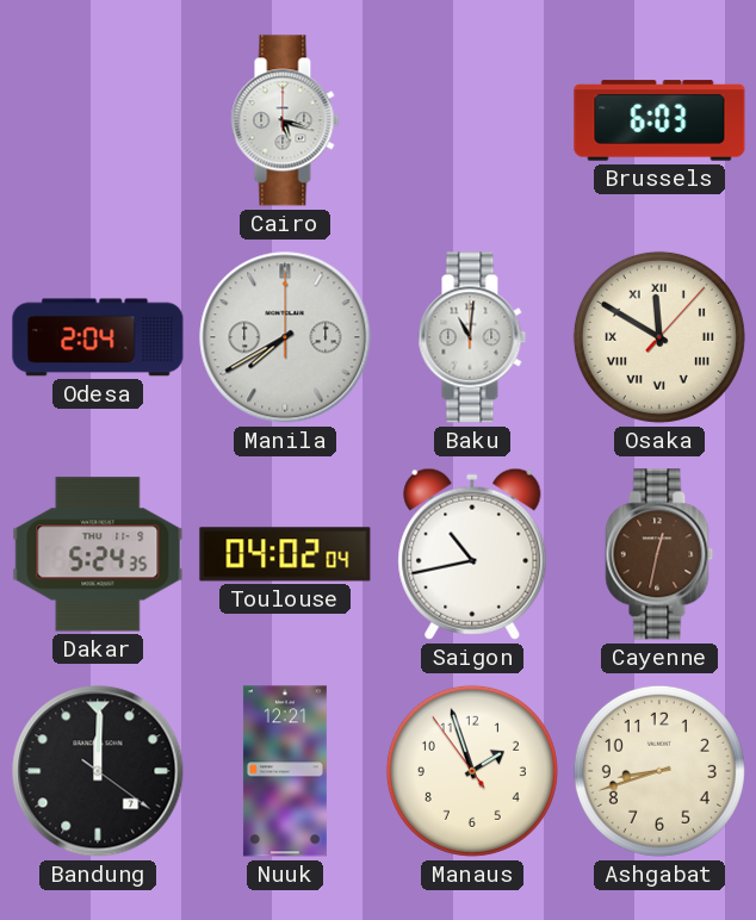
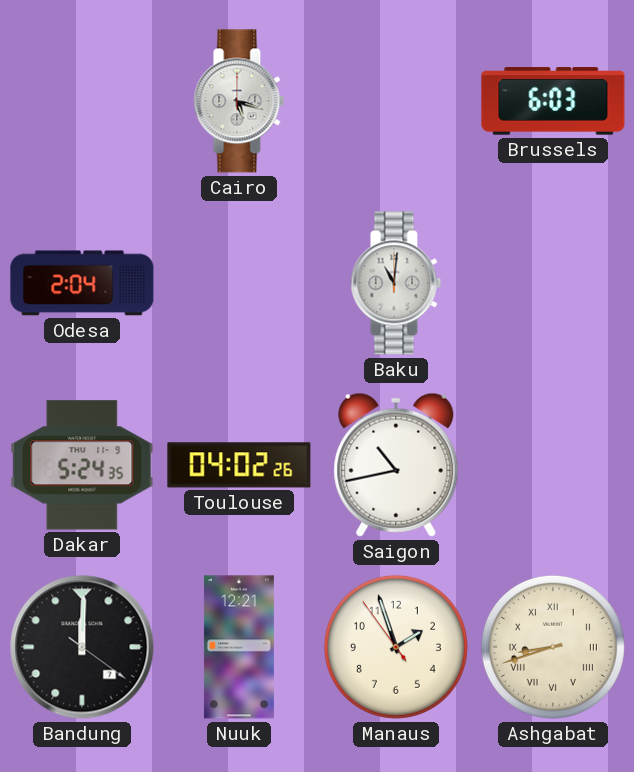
Manila: 7:40 -> none
Osaka: 11:50 -> none
Toulouse: 04:02:04 -> 04:02:26
Cayenne: 12:32 -> none
Ashgabat numerals: Arabic -> Roman
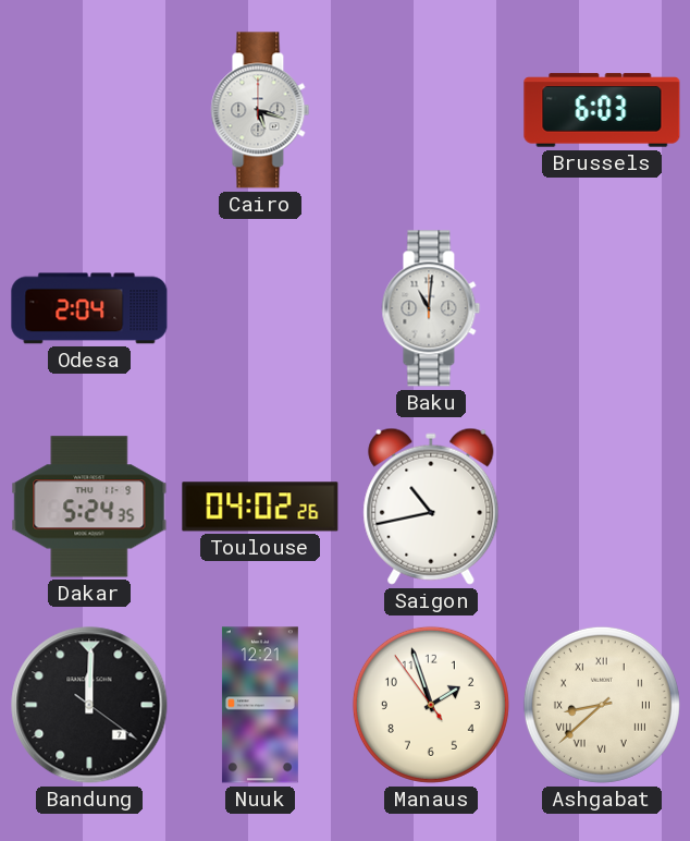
Ashgabat: 8:42 -> 8:38
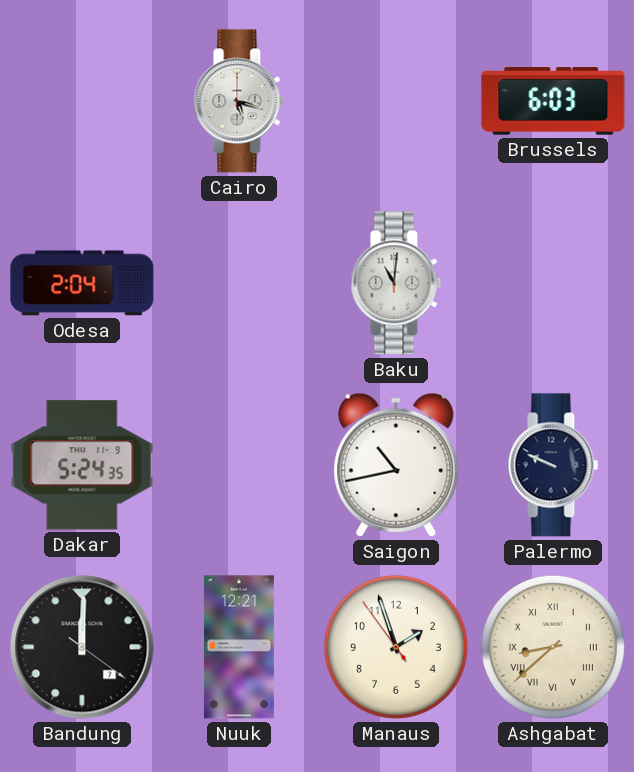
Toulouse: 04:02 -> none
Palermo: none -> 9:49
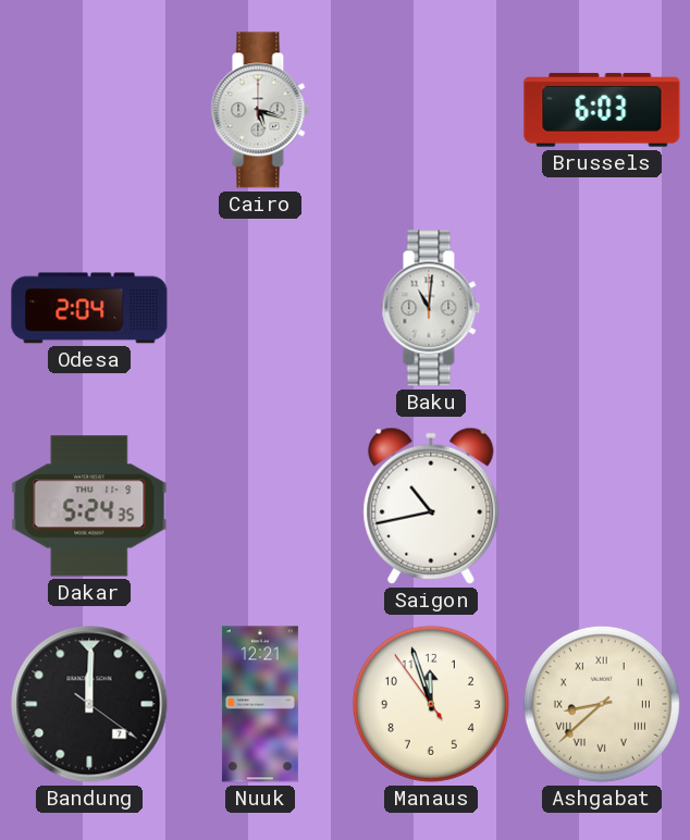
Palermo: 9:49 -> none
Manaus: 1:56 -> 11:56
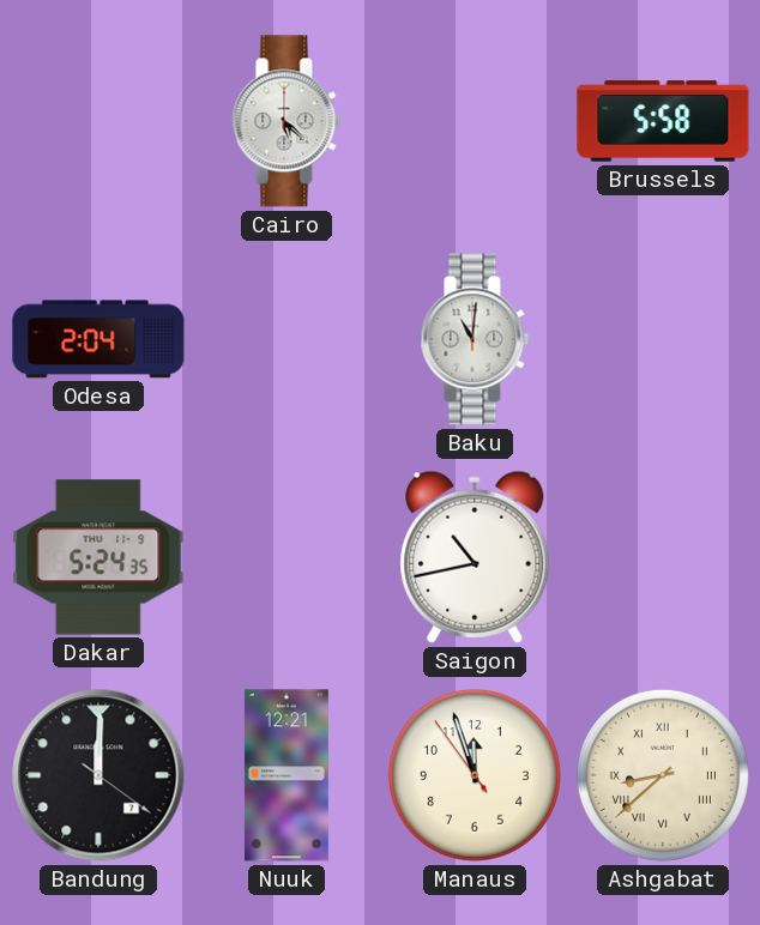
Cairo: 5:18 -> 5:22
Brussels: 6:03 -> 5:58
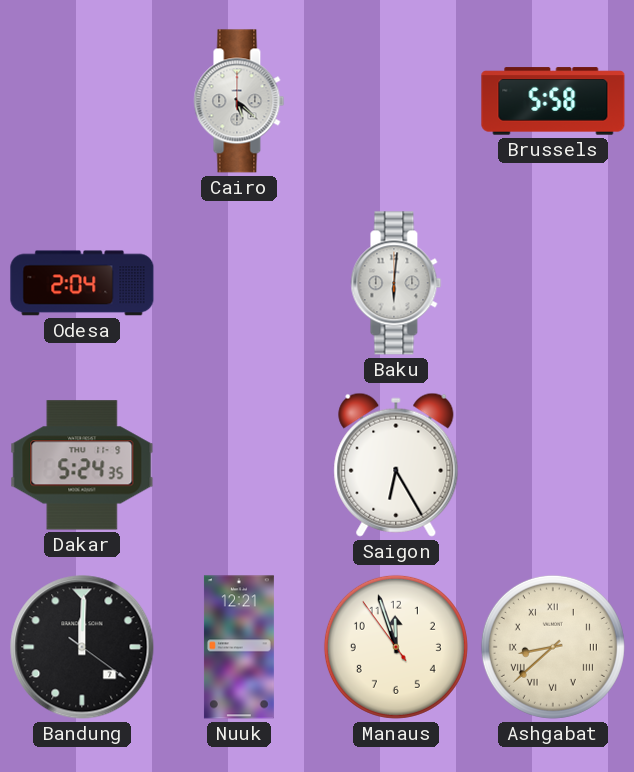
Baku: 11:01 -> 6:01
Saigon: 10:43 -> 6:25
